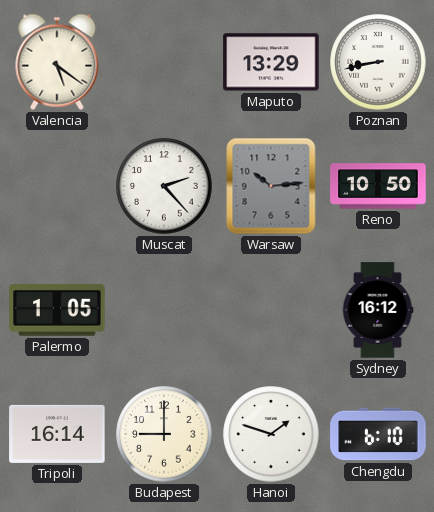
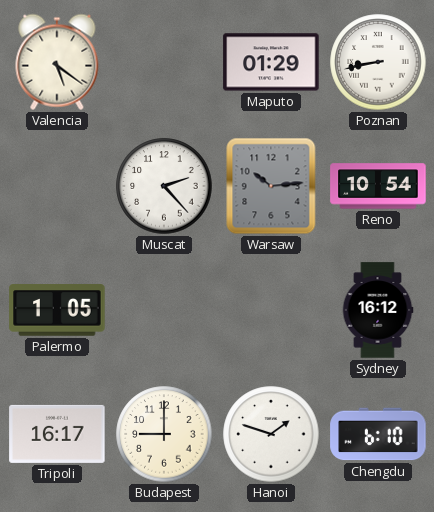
Maputo: 13:29 -> 01:29
Reno: 10:50 -> 10:54
Tripoli: 16:14 -> 16:17
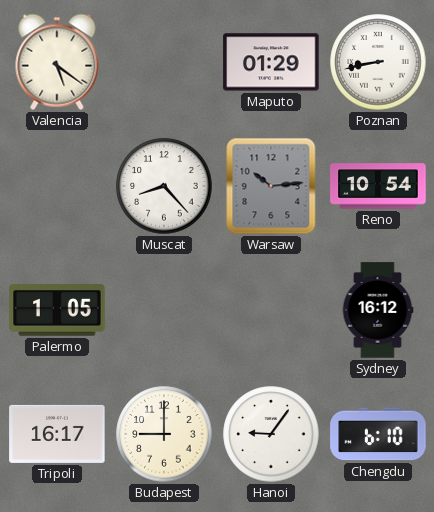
Muscat: 2:23 -> 8:23
Hanoi: 1:48 -> 9:06
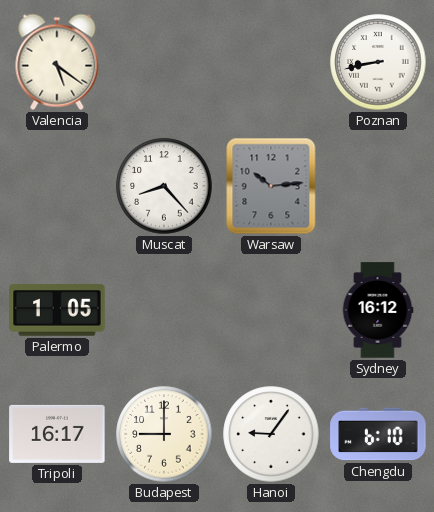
Maputo: 01:29 -> none
Reno: 10:54 -> none
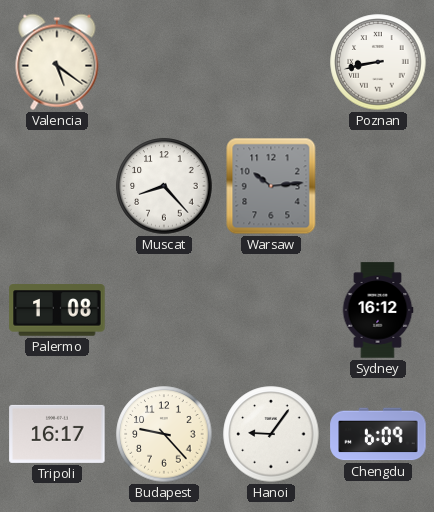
Palermo: 1:05 -> 1:08
Budapest: 9:00 -> 9:23
Chengdu: 6:10 -> 6:09
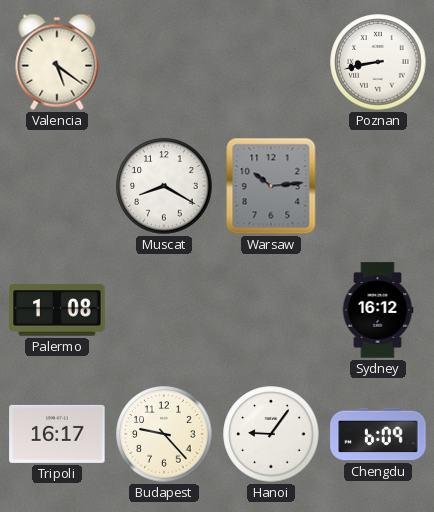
Muscat: 8:23 -> 8:20
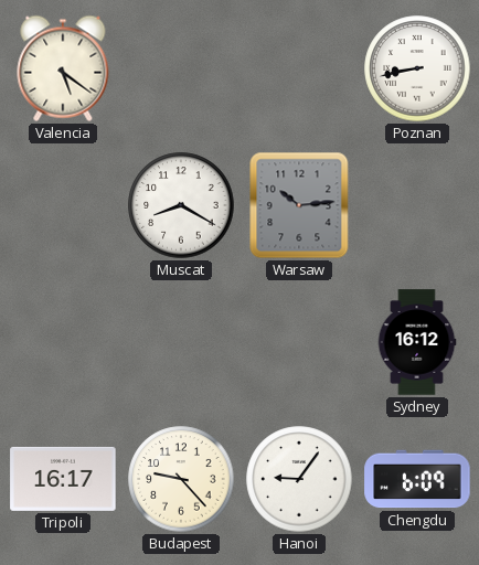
Palermo: 1:08 -> none
